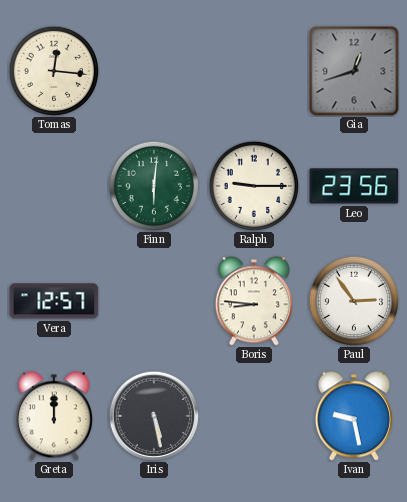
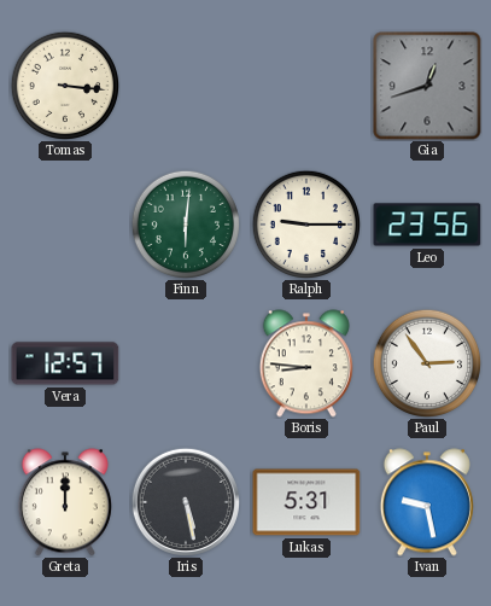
Tomas: 12:16 -> 3:16
Lukas: none -> 5:31
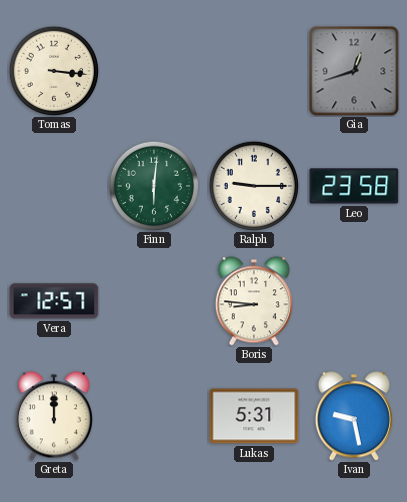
Leo: 23:56 -> 23:58
Paul: 2:54 -> none
Iris: 5:28 -> none
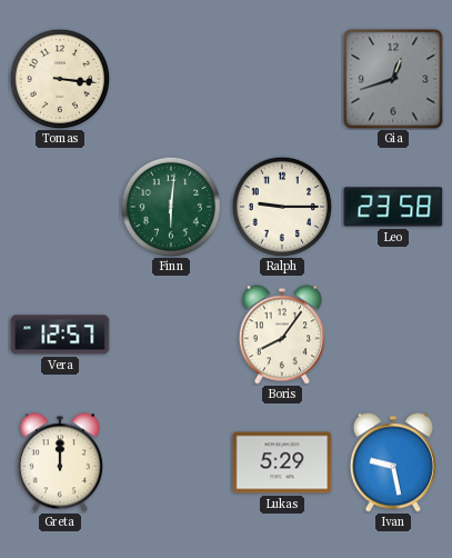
Boris: 8:46 -> 8:06
Lukas: 5:31 -> 5:29
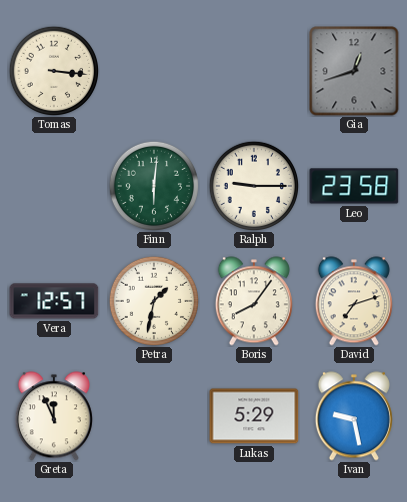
Petra: none -> 1:32
David: none -> 7:12
Greta: 12:00 -> 11:56
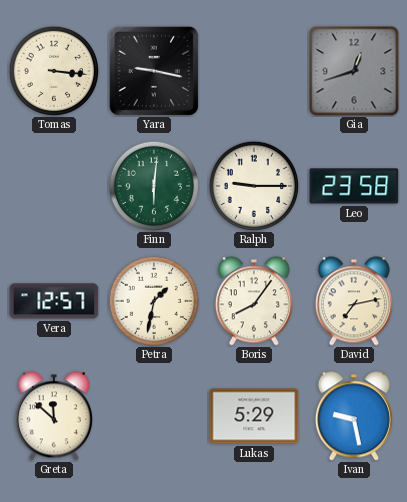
Yara: none -> 9:17
David: 7:12 -> 7:13
Greta: 11:56 -> 11:52
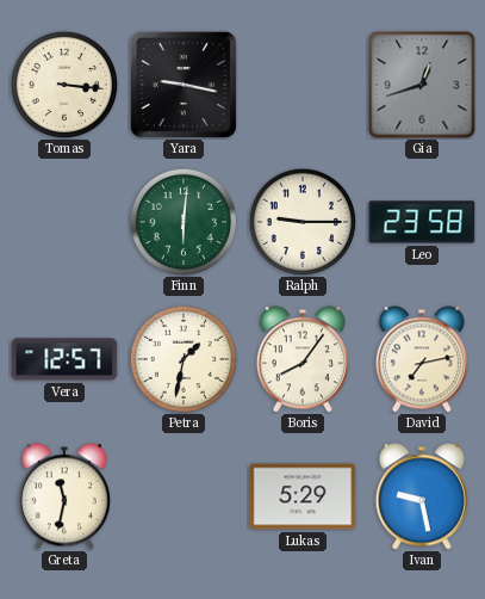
Greta: 11:52 -> 11:32
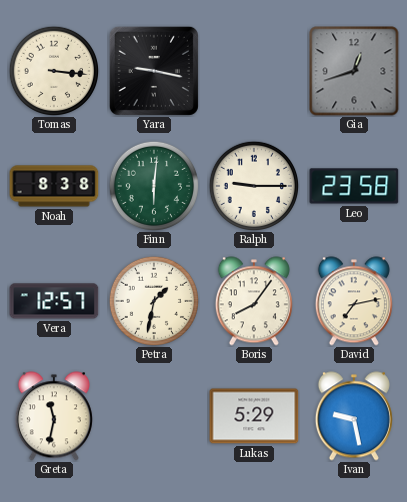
Noah: none -> 8:38
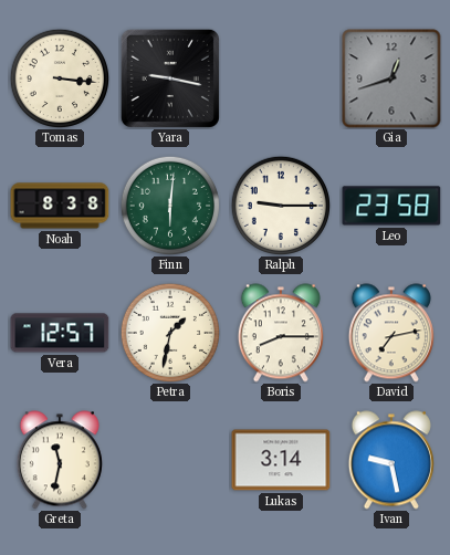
Boris: 8:06 -> 8:15
Lukas: 5:29 -> 3:14
